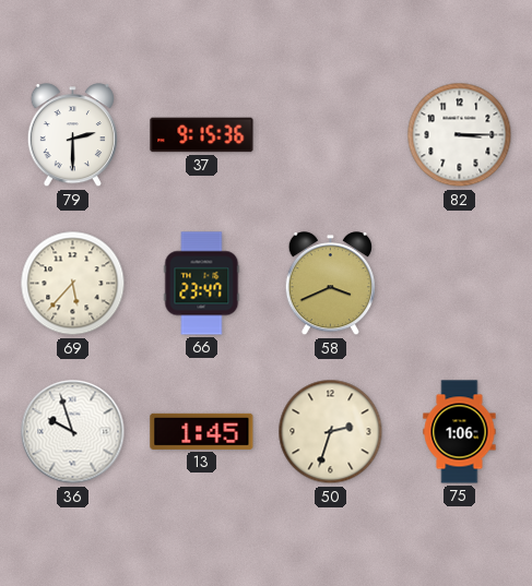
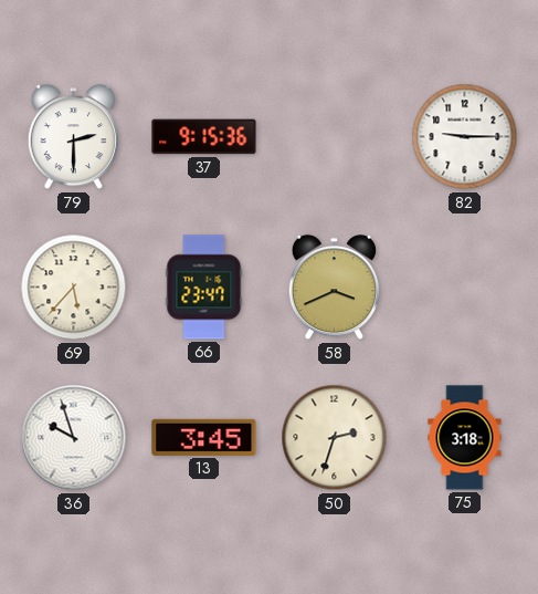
82: 3:15 -> 9:15
13: 1:45 -> 3:45
75: 1:06 -> 3:18
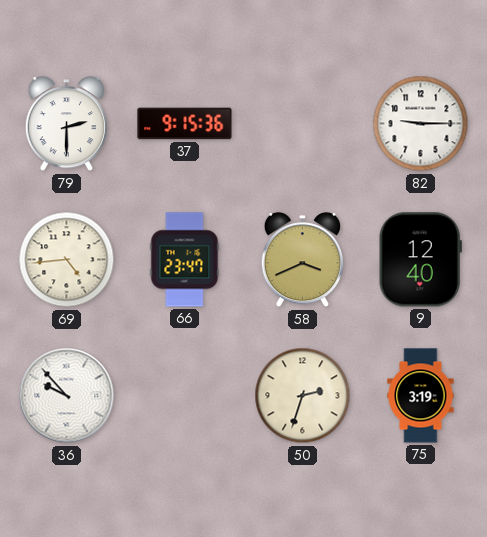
69: 5:37 -> 4:44
9: none -> 12:40
36: 9:57 -> 9:53
13: 3:45 -> none
75: 3:18 -> 3:19
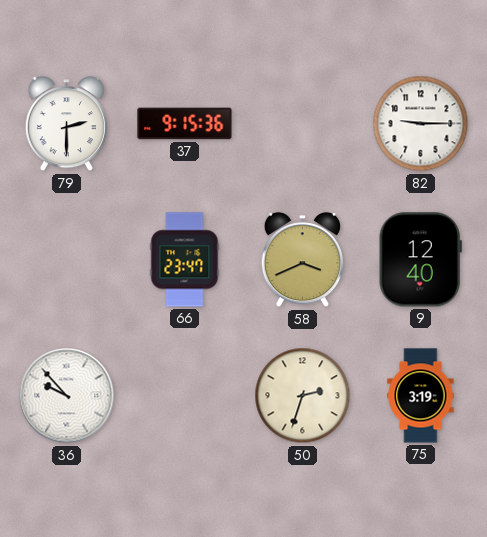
69: 4:44 -> none
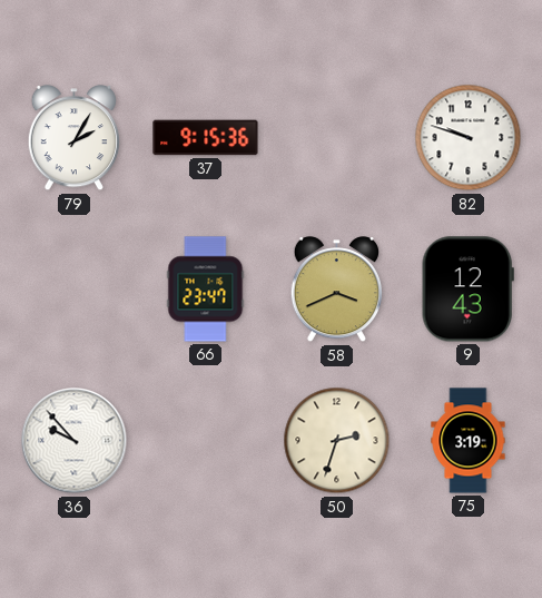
79: 2:30 -> 2:05
82: 9:15 -> 9:48
9: 12:40 -> 12:43
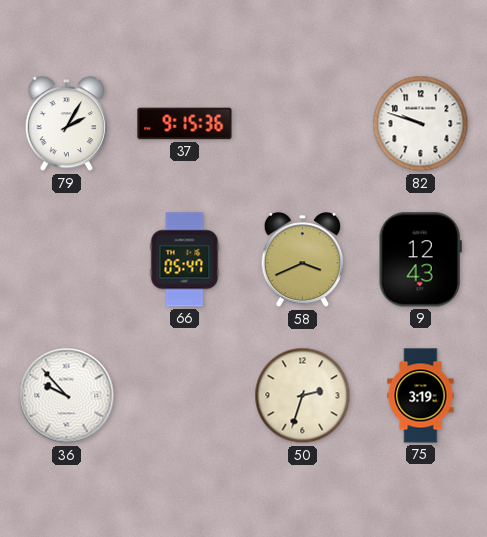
66: 23:47 -> 05:47
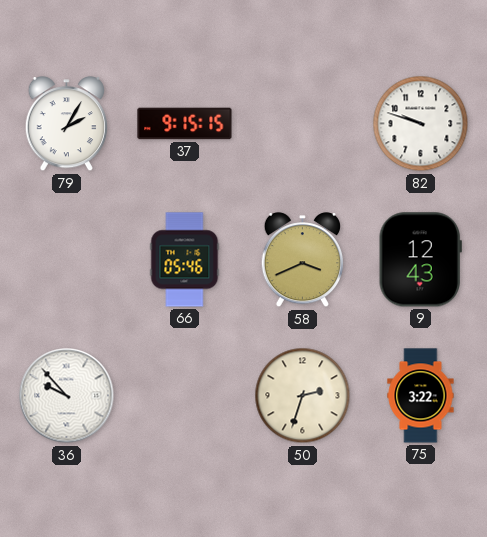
37: 9:15:36 -> 9:15:15
66: 05:47 -> 05:46
75: 3:19 -> 3:22
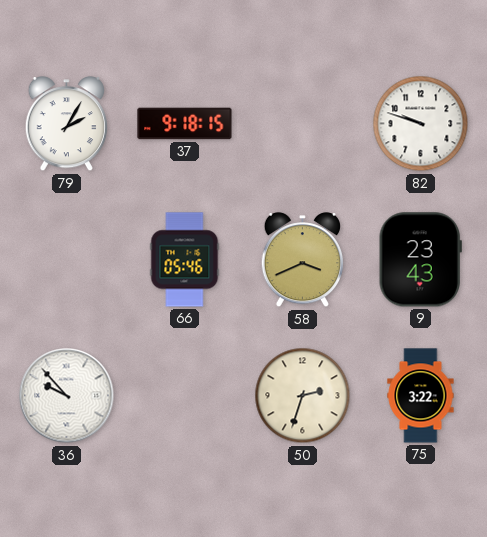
37: 9:15 -> 9:18
9: 12:43 -> 23:43
